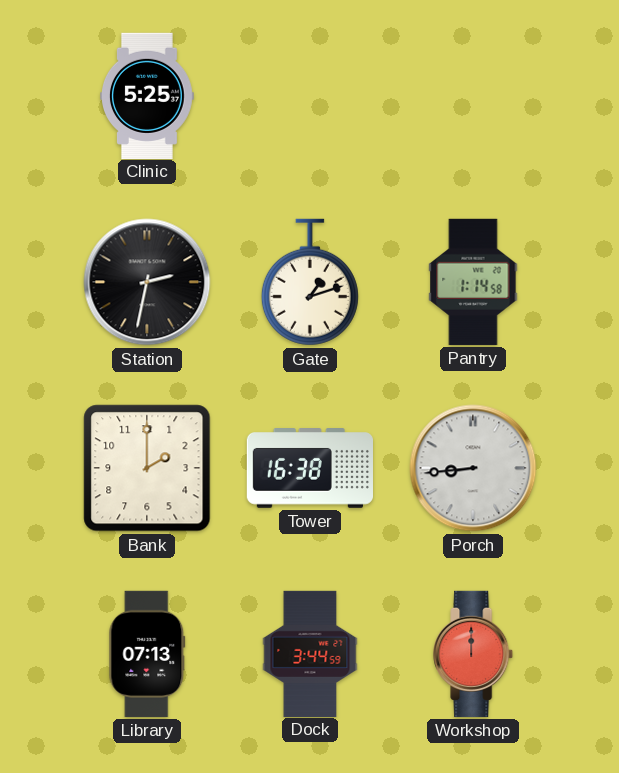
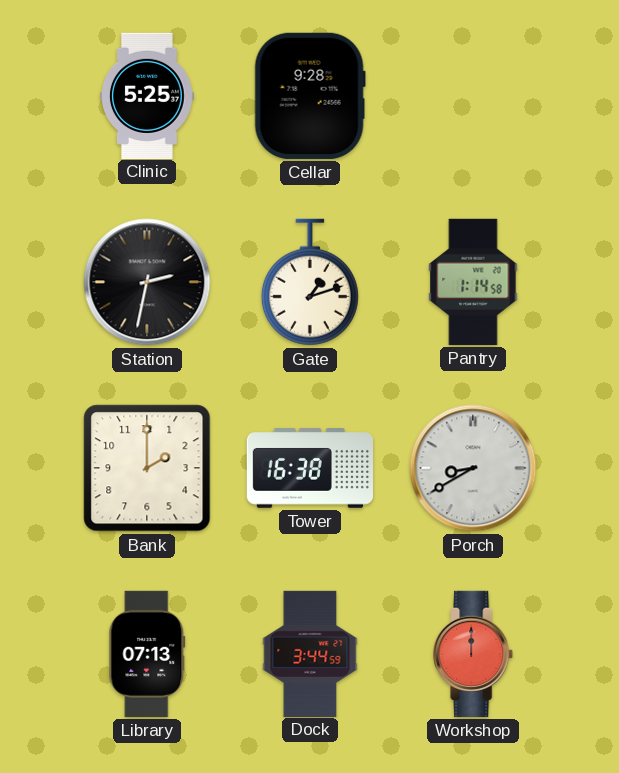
Cellar: none -> 9:28
Porch: 8:44 -> 8:40
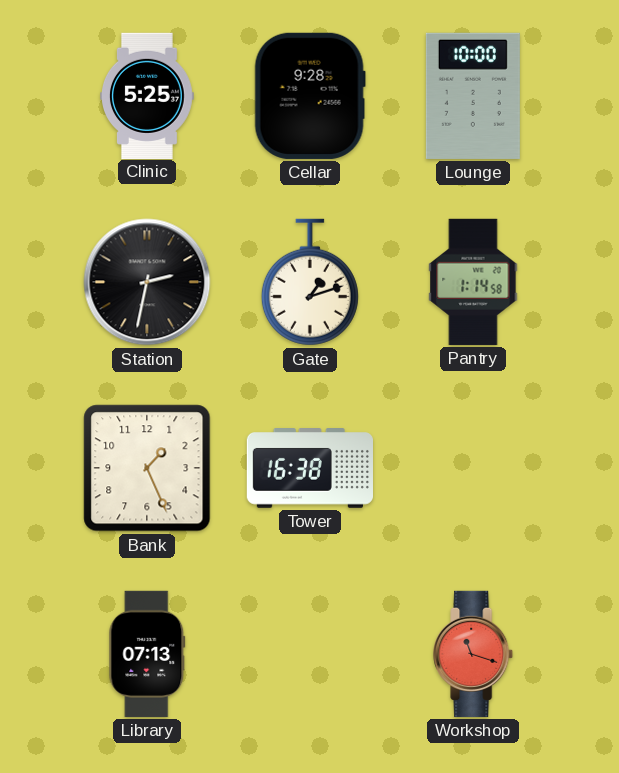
Lounge: none -> 10:00
Bank: 2:00 -> 1:26
Porch: 8:40 -> none
Dock: 3:44 -> none
Workshop: 12:00 -> 11:18
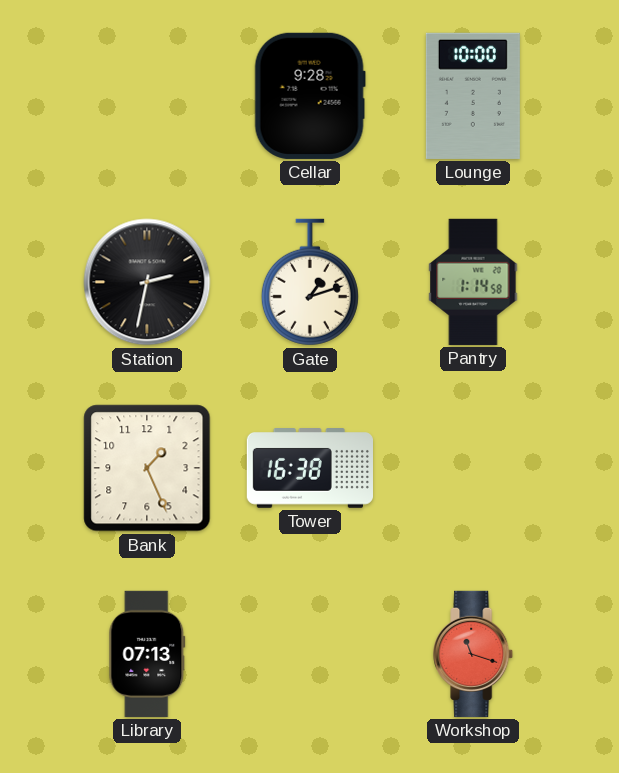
Clinic: 5:25 -> none
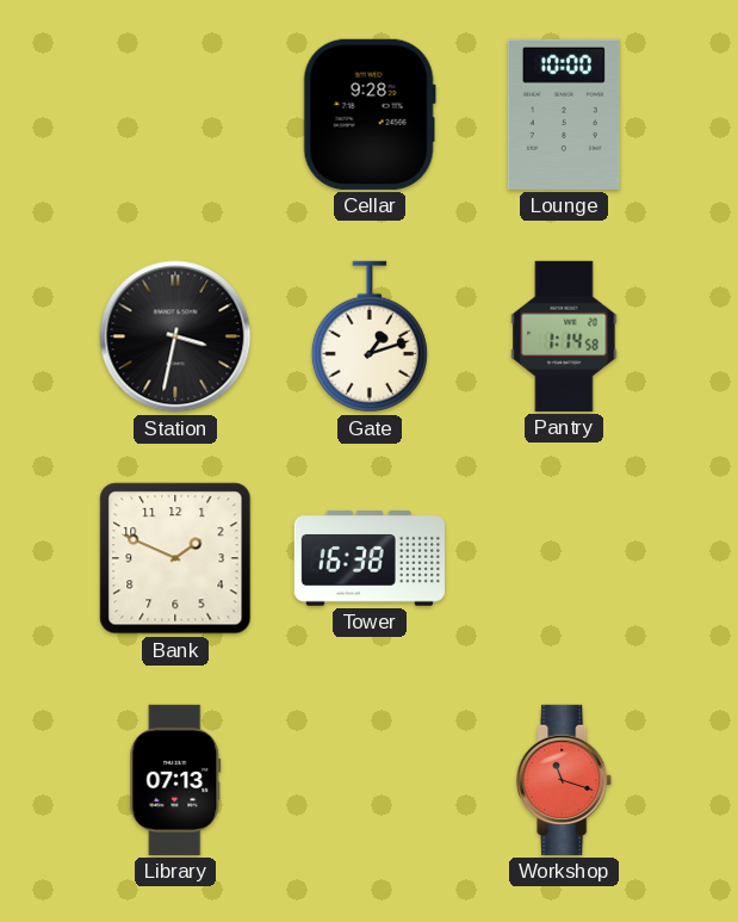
Station: 2:32 -> 3:32
Bank: 1:26 -> 1:49
